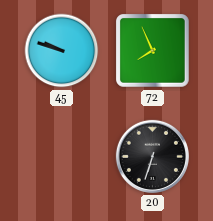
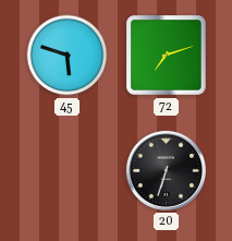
45: 9:48 -> 5:48
72: 7:56 -> 7:12
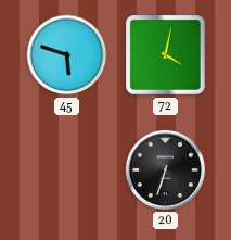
72: 7:12 -> 4:02
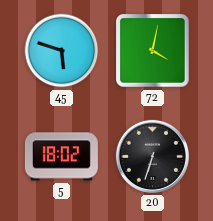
5: none -> 18:02
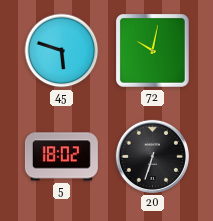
72: 4:02 -> 10:02
